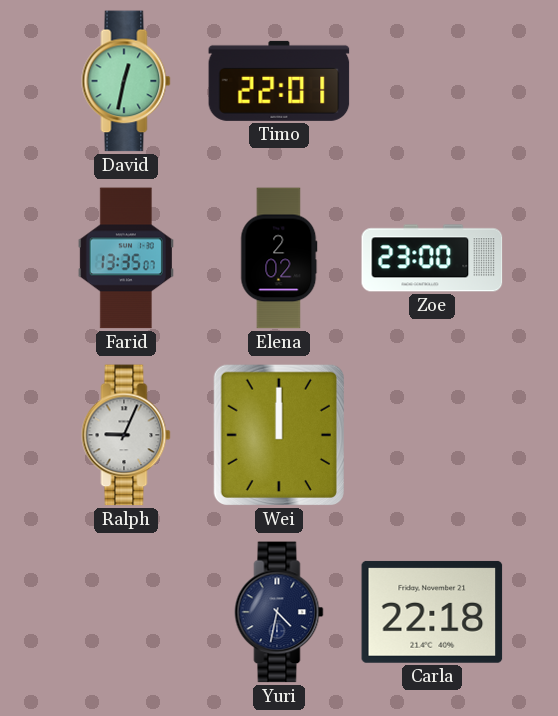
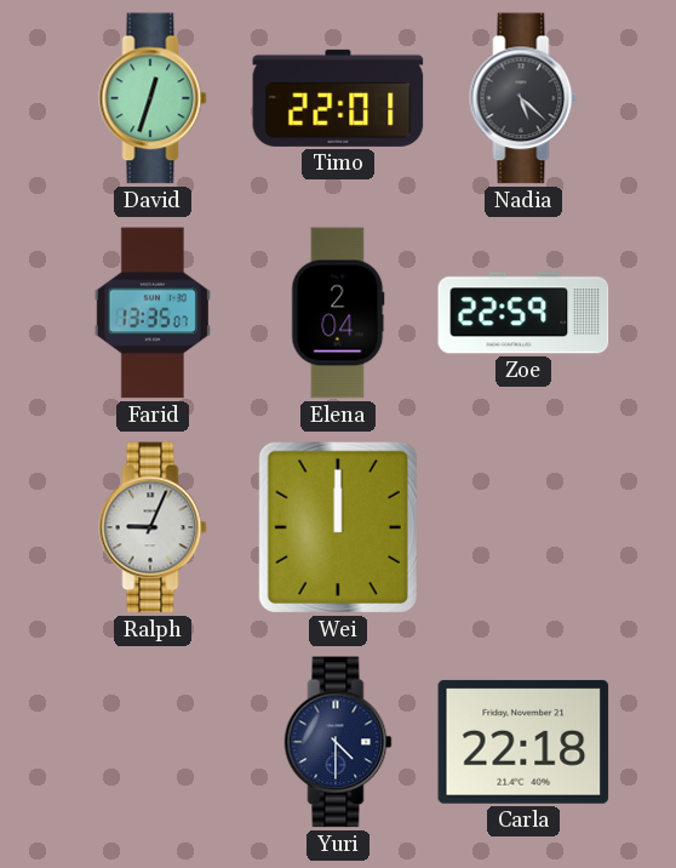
David: 12:32 -> 12:33
Nadia: none -> 5:22
Elena: 2:02 -> 2:04
Zoe: 23:00 -> 22:59
Yuri: 4:32 -> 4:30
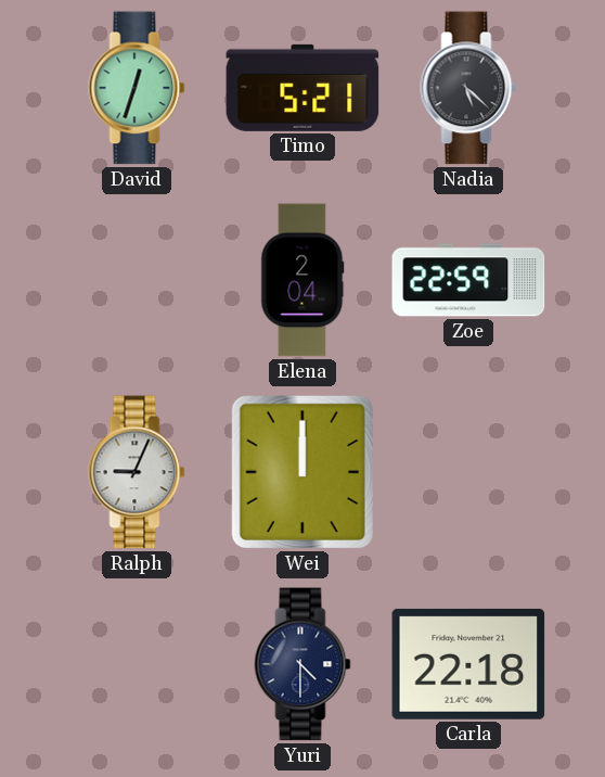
Timo: 22:01 -> 5:21
Farid: 13:35 -> none
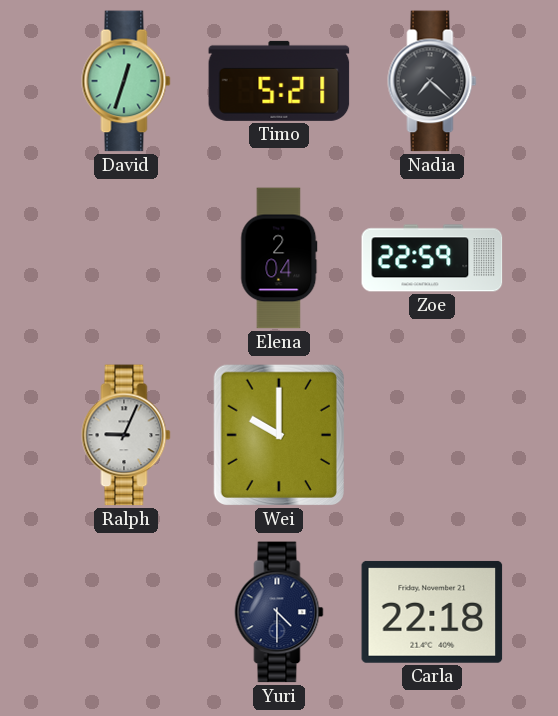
Nadia: 5:22 -> 7:22
Wei: 12:00 -> 10:00
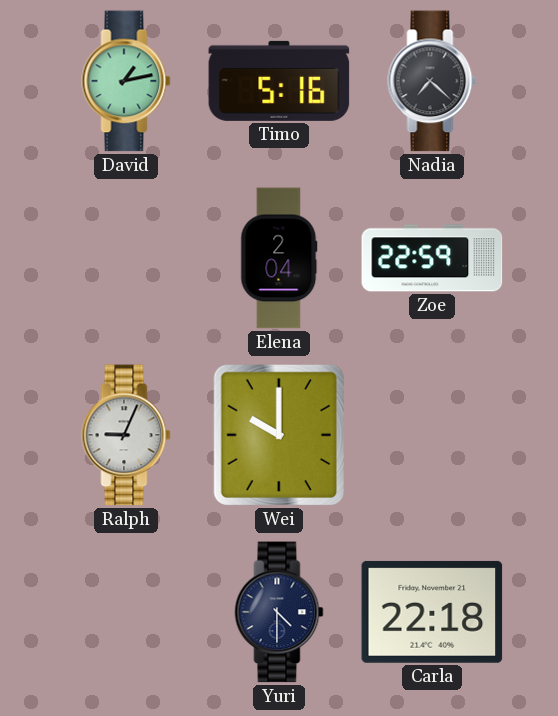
David: 12:33 -> 1:13
Timo: 5:21 -> 5:16
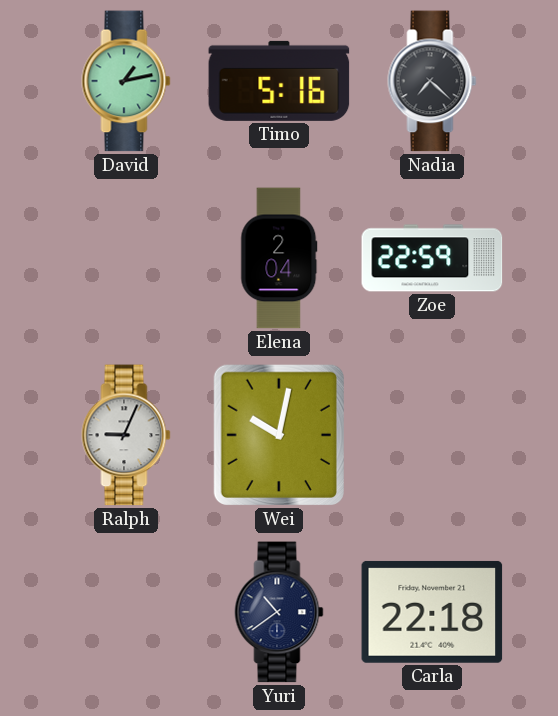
Wei: 10:00 -> 10:02
Yuri: 4:30 -> 10:39
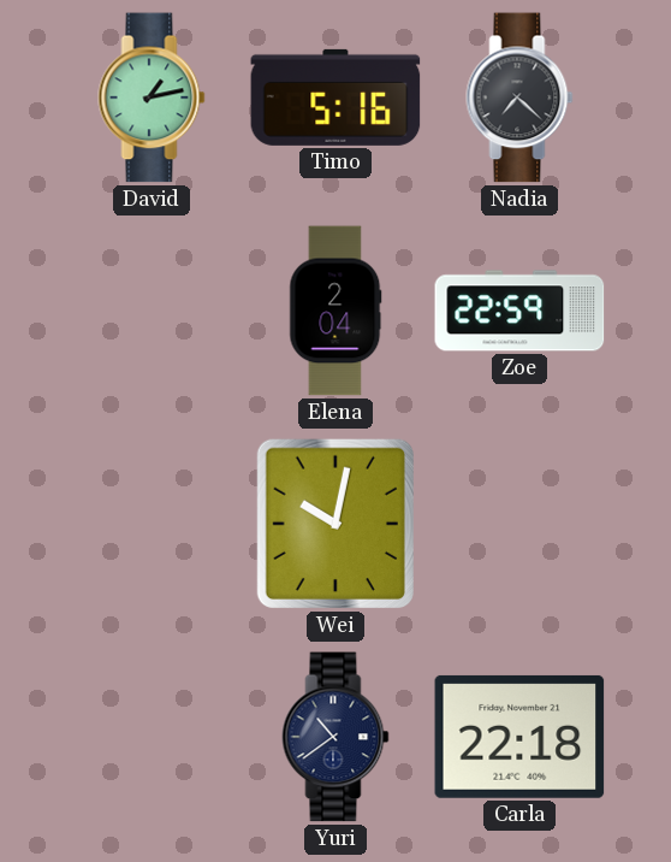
Ralph: 9:04 -> none
